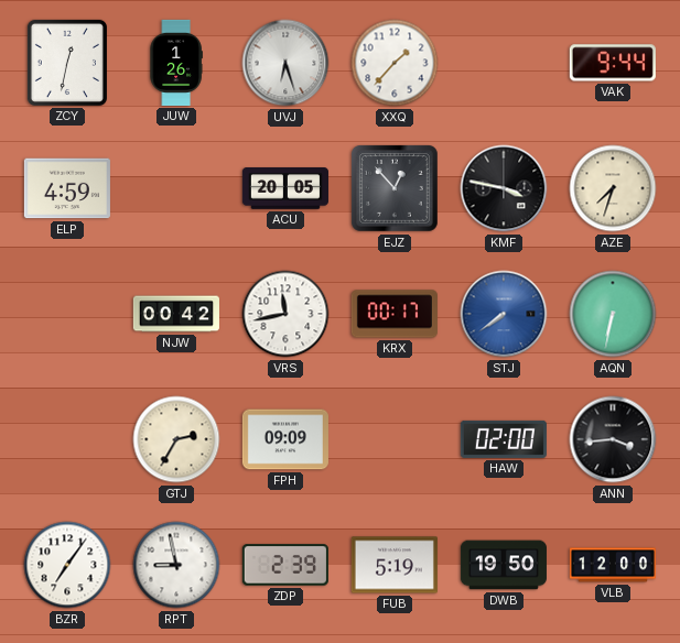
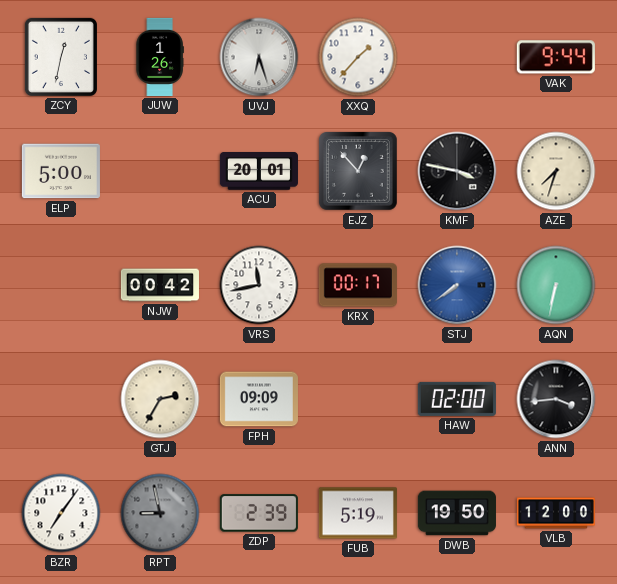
ELP: 4:59 -> 5:00
ACU: 20:05 -> 20:01
RPT dial: white -> grey
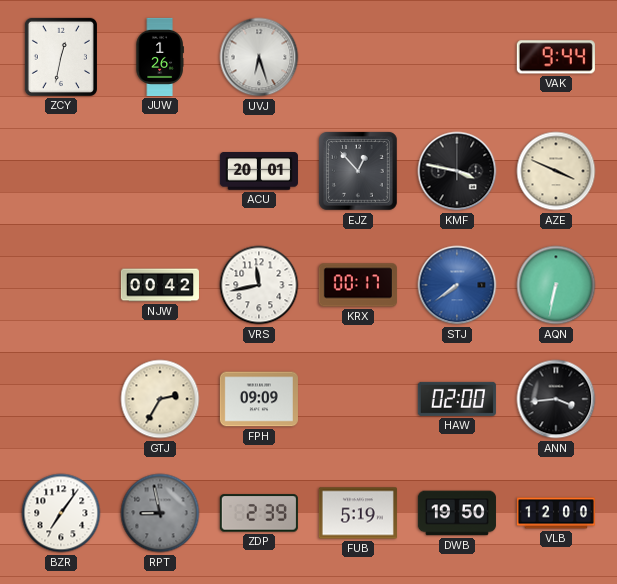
XXQ: 1:37 -> none
ELP: 5:00 -> none
AZE: 7:33 -> 3:49
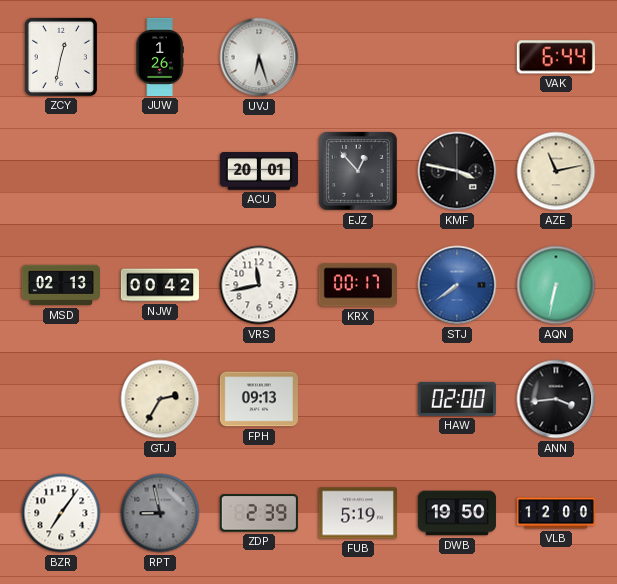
VAK: 9:44 -> 6:44
AZE: 3:49 -> 11:13
MSD: none -> 02:13
FPH: 09:09 -> 09:13
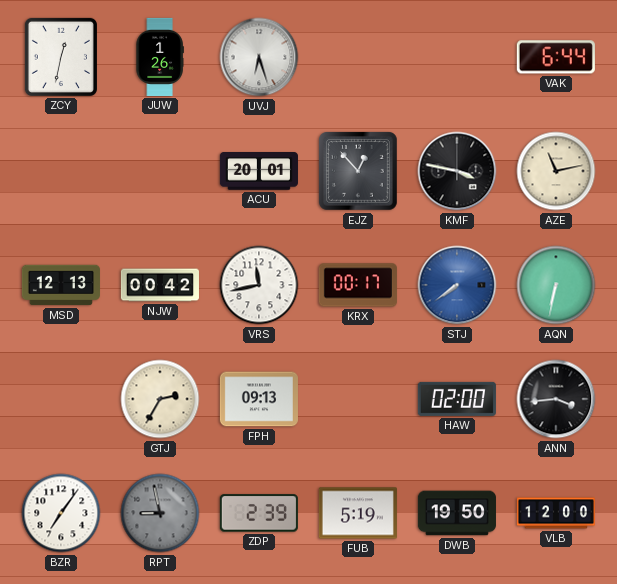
MSD: 02:13 -> 12:13
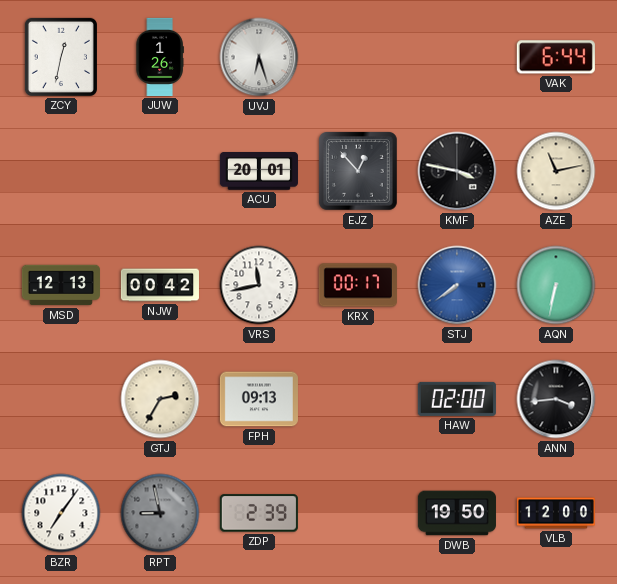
FUB: 5:19 -> none
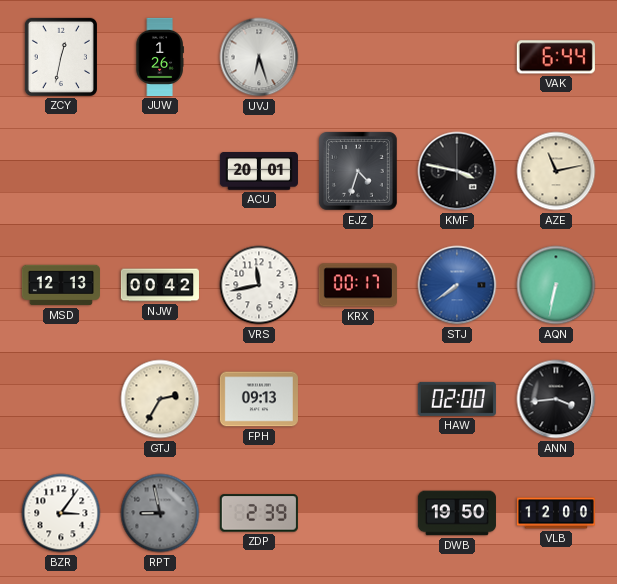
EJZ: 12:53 -> 4:33
BZR: 7:06 -> 3:06
